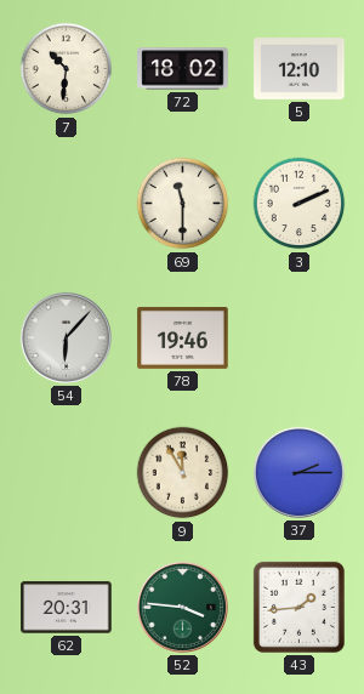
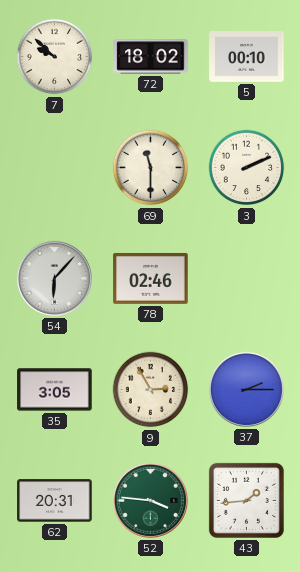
7: 10:31 -> 9:52
5: 12:10 -> 00:10
78: 19:46 -> 02:46
35: none -> 3:05
9: 11:55 -> 2:55
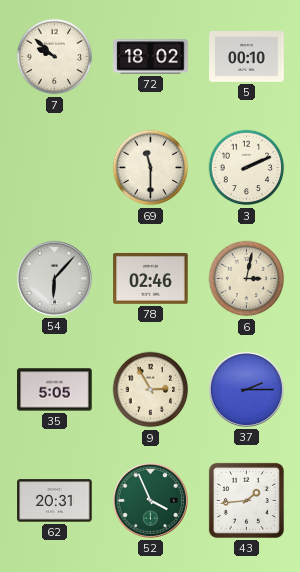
6: none -> 3:02
35: 3:05 -> 5:05
52: 3:46 -> 3:56
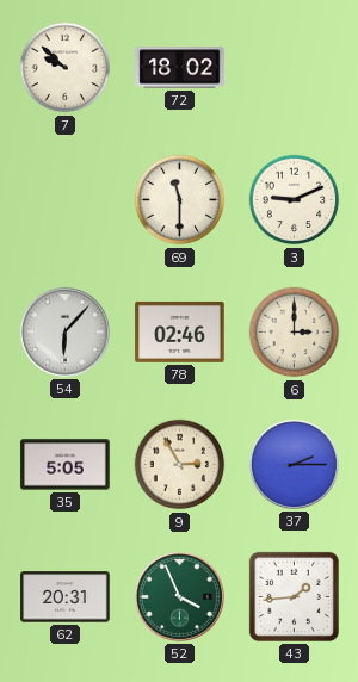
5: 00:10 -> none
3: 2:11 -> 9:11
6: 3:02 -> 3:00
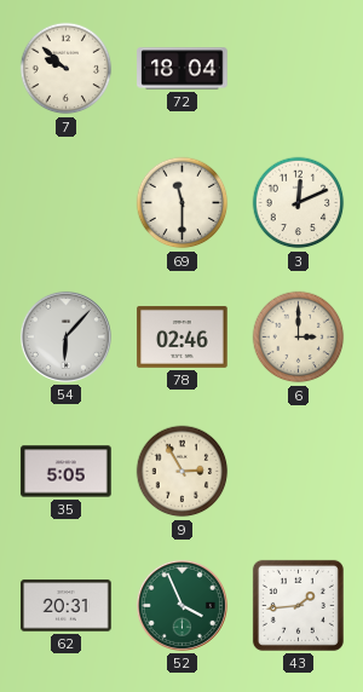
72: 18:02 -> 18:04
3: 9:11 -> 12:11
37: 2:15 -> none
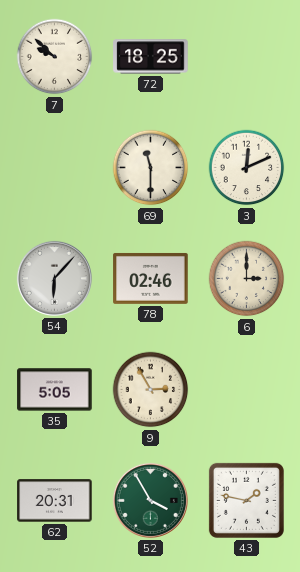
72: 18:04 -> 18:25
52: 3:56 -> 3:55
43: 1:44 -> 1:47
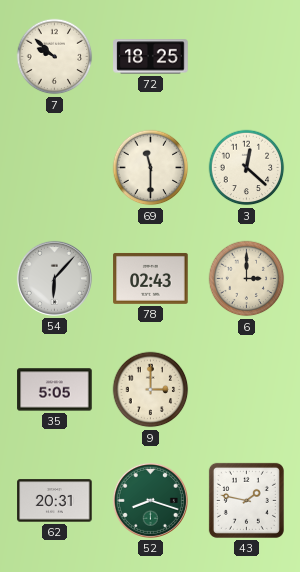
3: 12:11 -> 12:22
78: 02:46 -> 02:43
9: 2:55 -> 3:00
52: 3:55 -> 8:18
